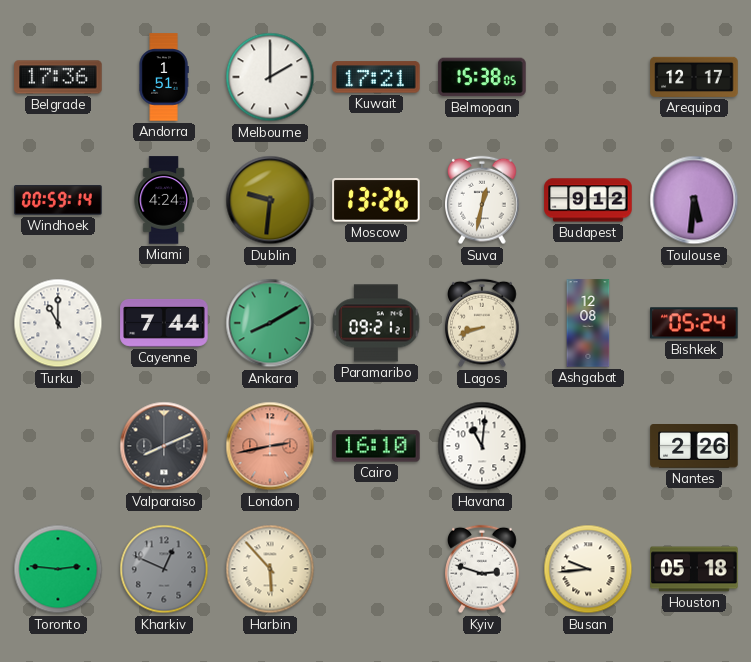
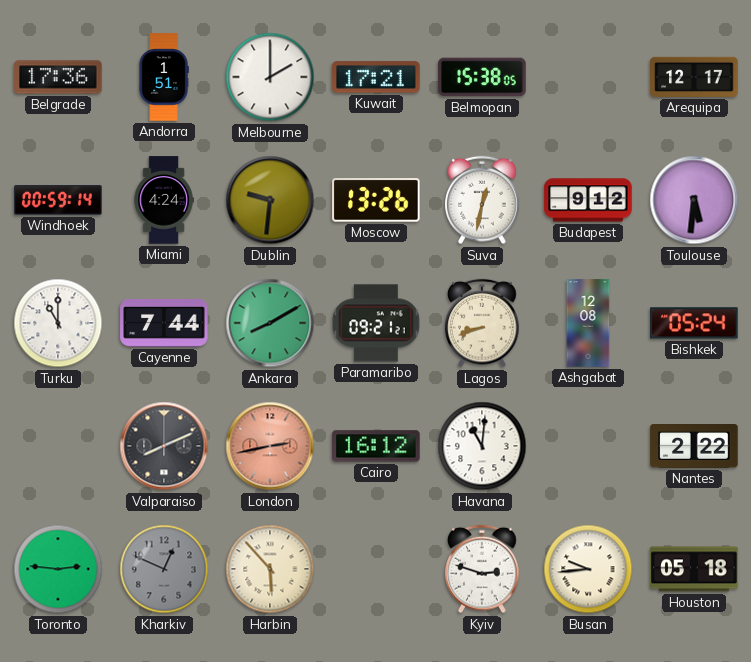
Cairo: 16:10 -> 16:12
Nantes: 2:26 -> 2:22
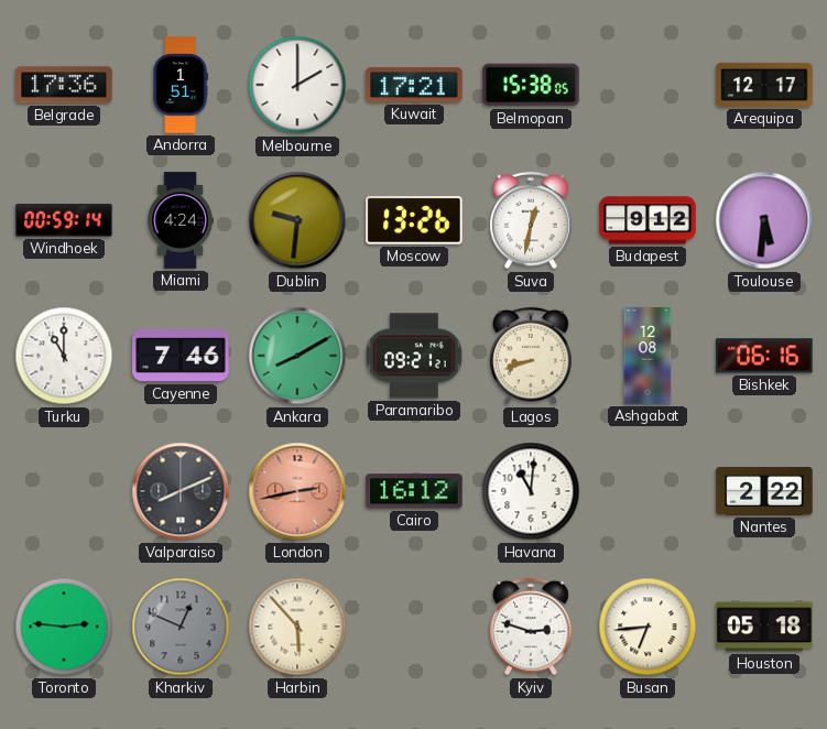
Cayenne: 7:44 -> 7:46
Bishkek: 05:24 -> 06:16
Busan: 9:44 -> 6:44
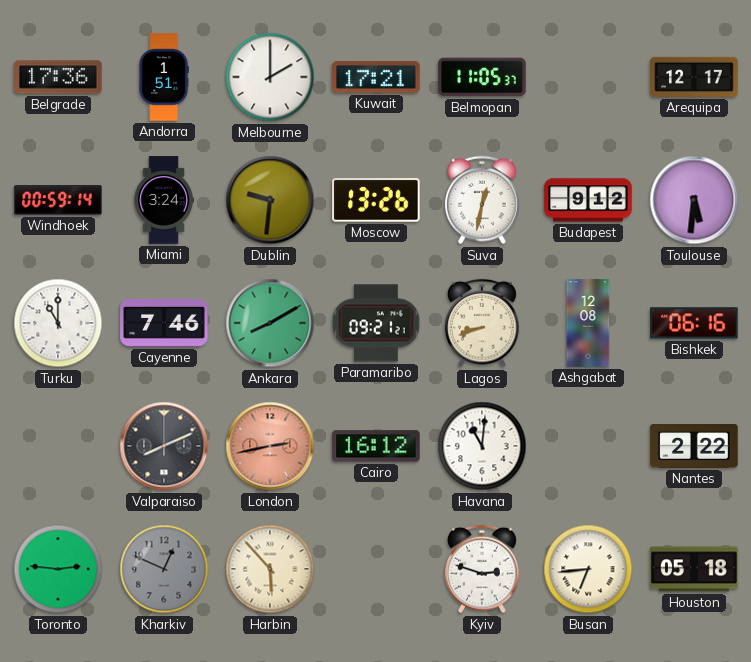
Belmopan: 15:38 -> 11:05
Miami: 4:24 -> 3:24
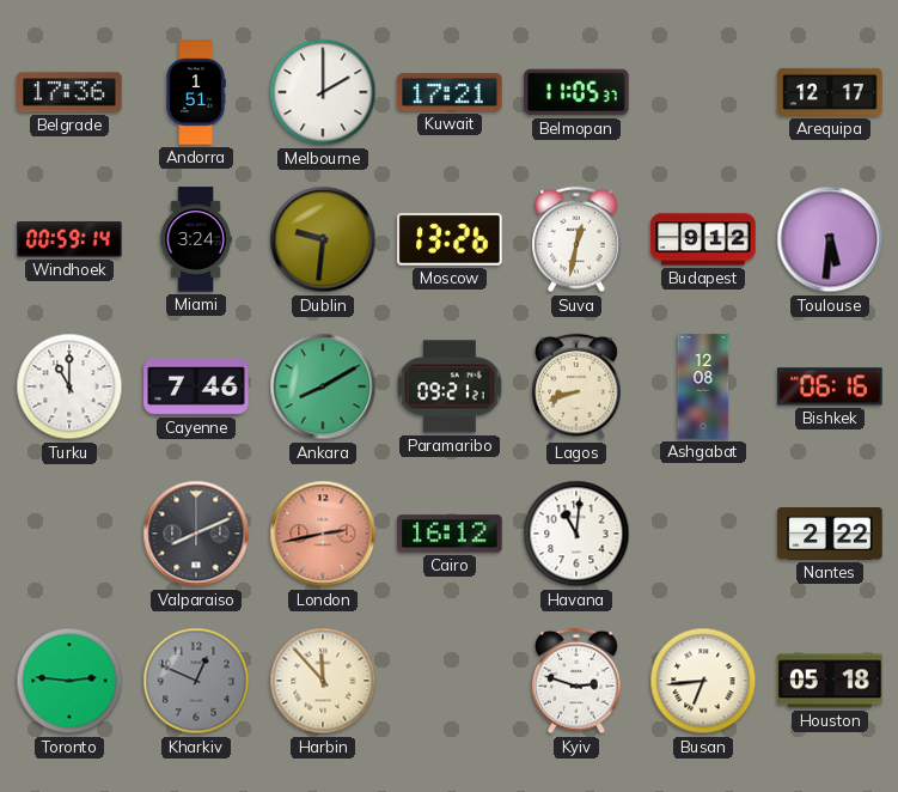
Harbin: 5:53 -> 11:53
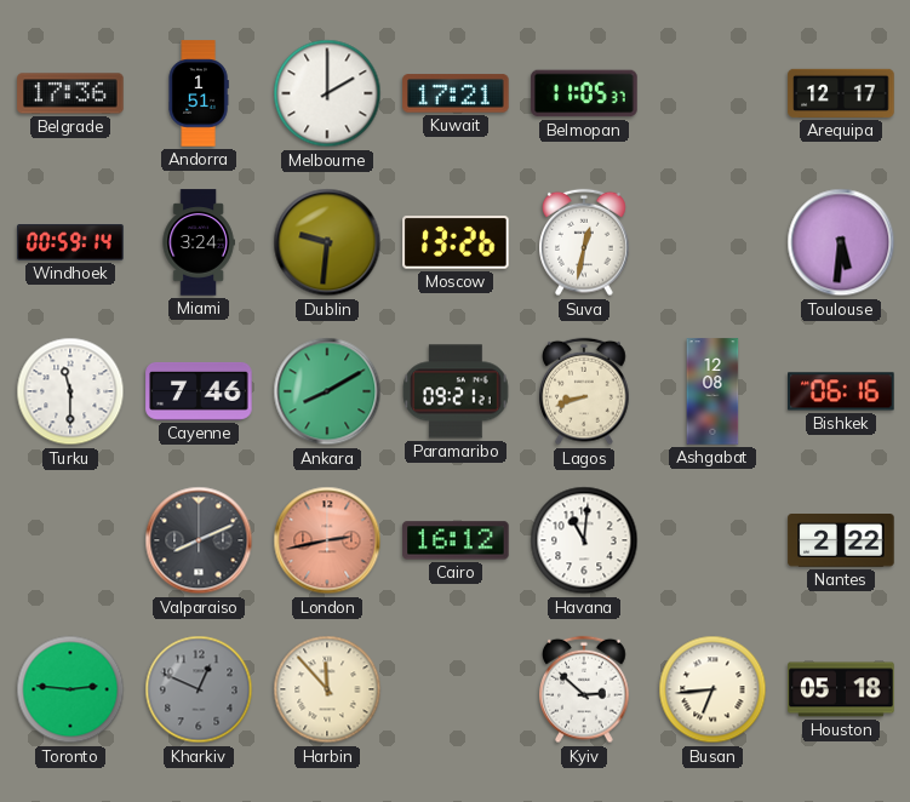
Budapest: 9:12 -> none
Turku: 11:00 -> 11:30
Kyiv: 2:48 -> 2:52
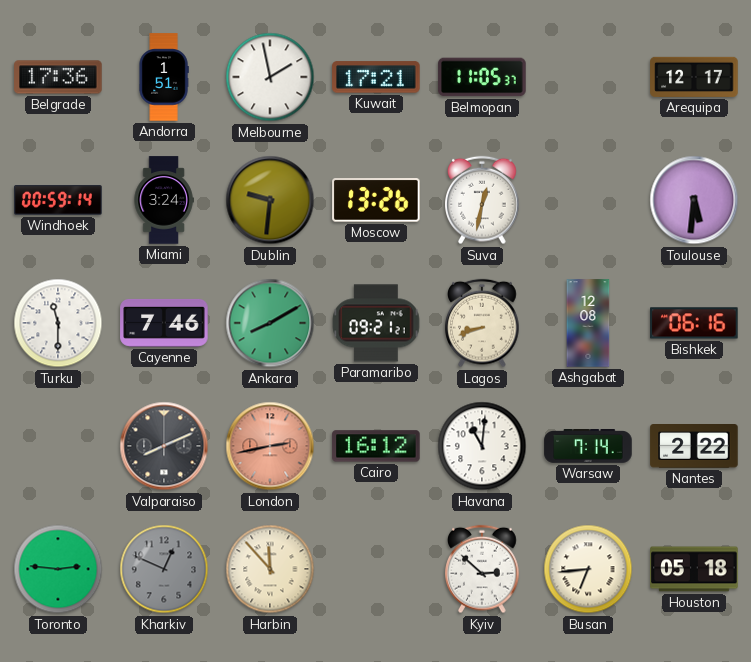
Melbourne: 2:00 -> 1:58
Warsaw: none -> 7:14
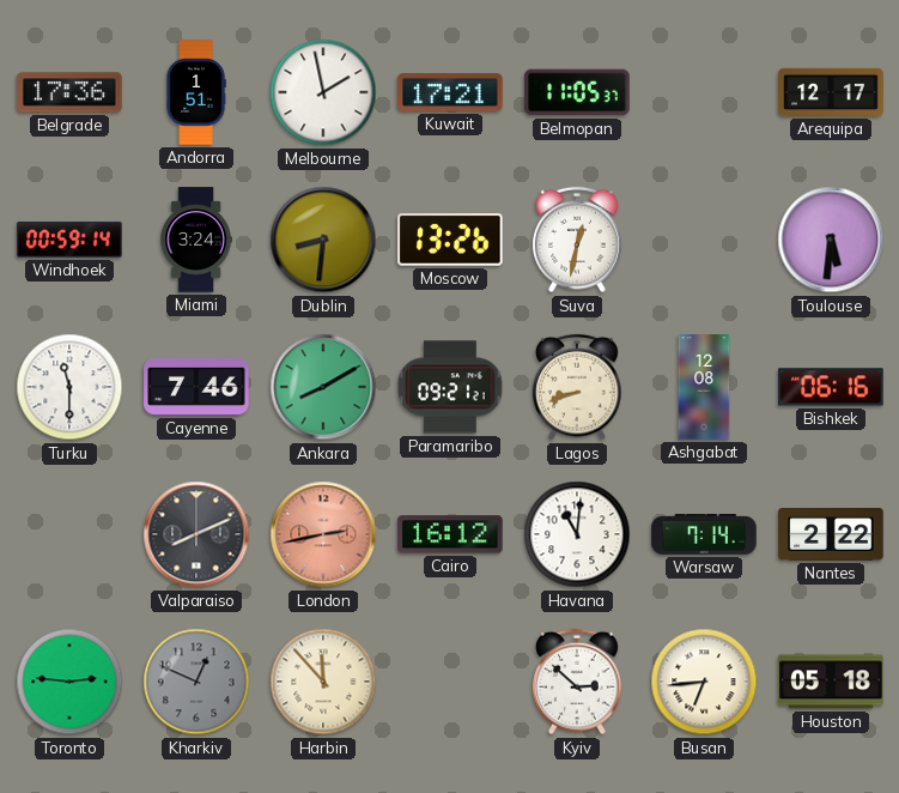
Dublin: 9:31 -> 8:31
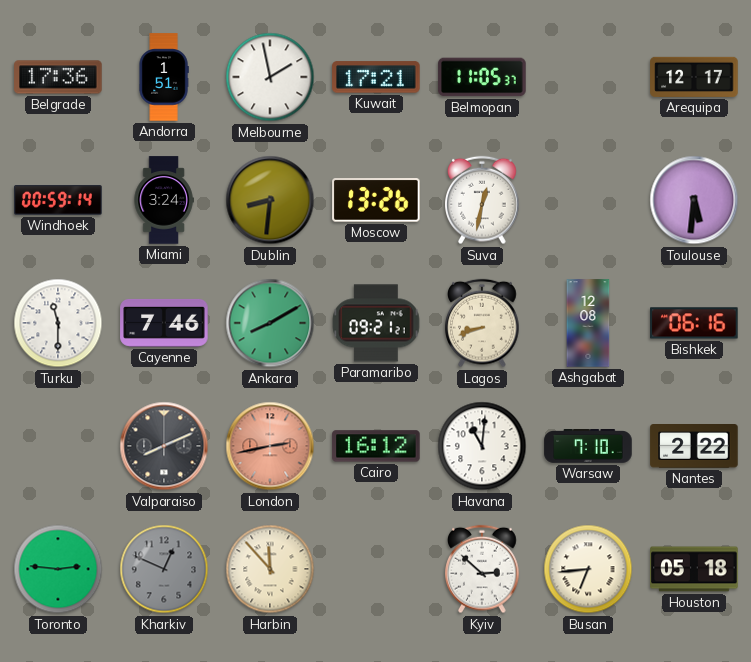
Warsaw: 7:14 -> 7:10
